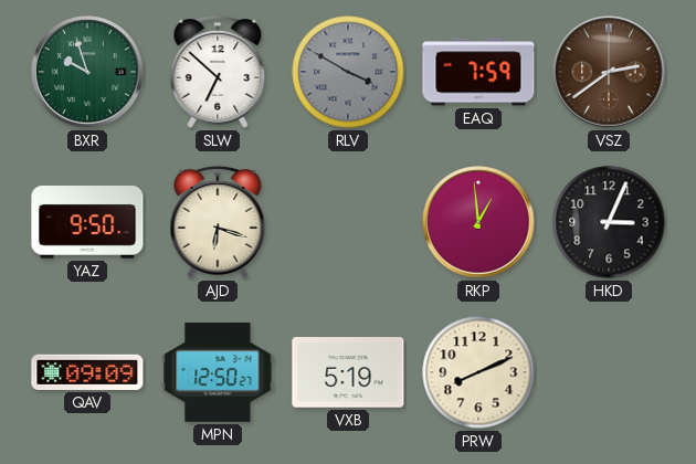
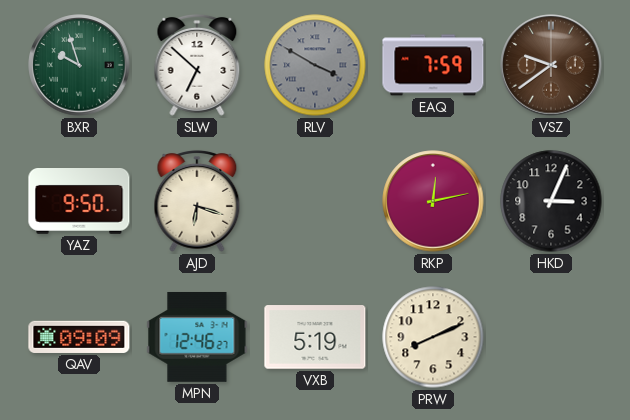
VSZ: 2:39 -> 9:39
RKP: 12:59 -> 12:13
MPN: 12:50 -> 12:46
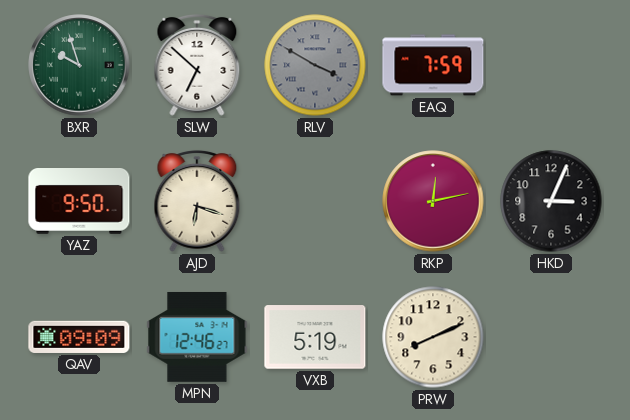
VSZ: 9:39 -> none
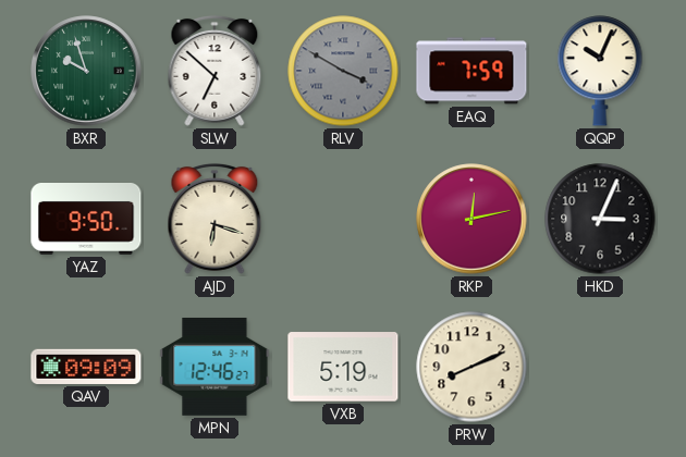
QQP: none -> 10:04
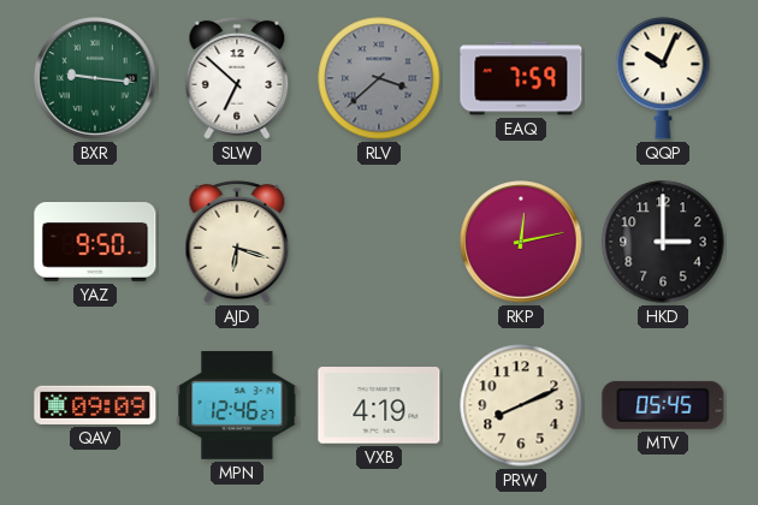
BXR: 9:57 -> 9:16
RLV: 3:50 -> 3:38
HKD: 3:04 -> 3:00
VXB: 5:19 -> 4:19
MTV: none -> 05:45
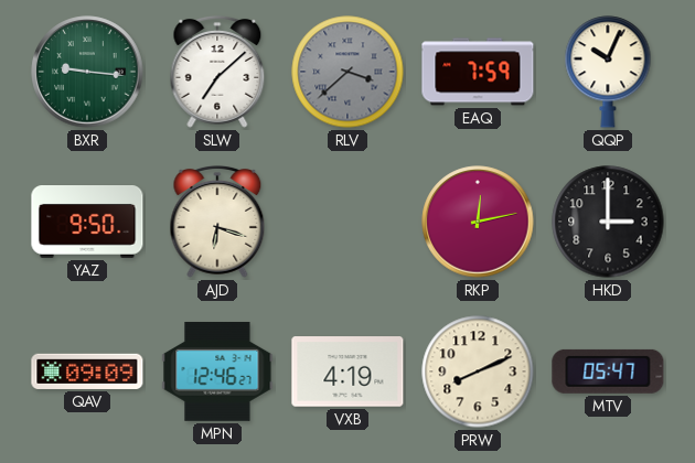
SLW: 6:52 -> 7:08
MTV: 05:45 -> 05:47
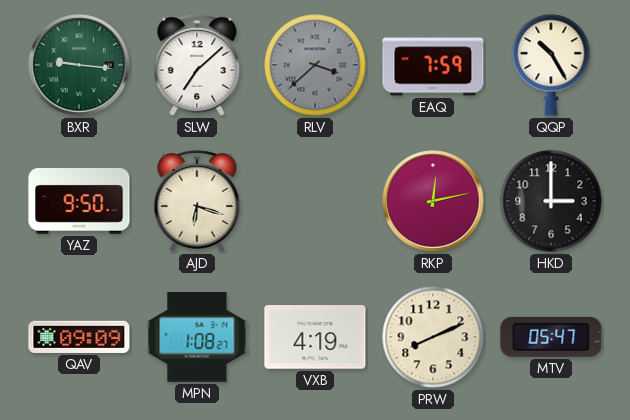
QQP: 10:04 -> 10:25
MPN: 12:46 -> 1:08
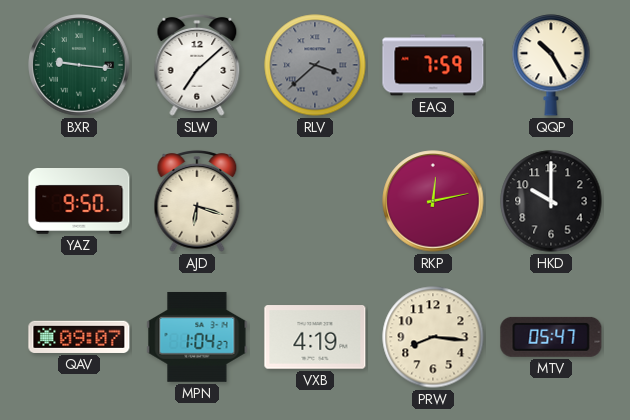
HKD: 3:00 -> 10:00
QAV: 09:09 -> 09:07
MPN: 1:08 -> 1:04
PRW: 8:11 -> 8:16
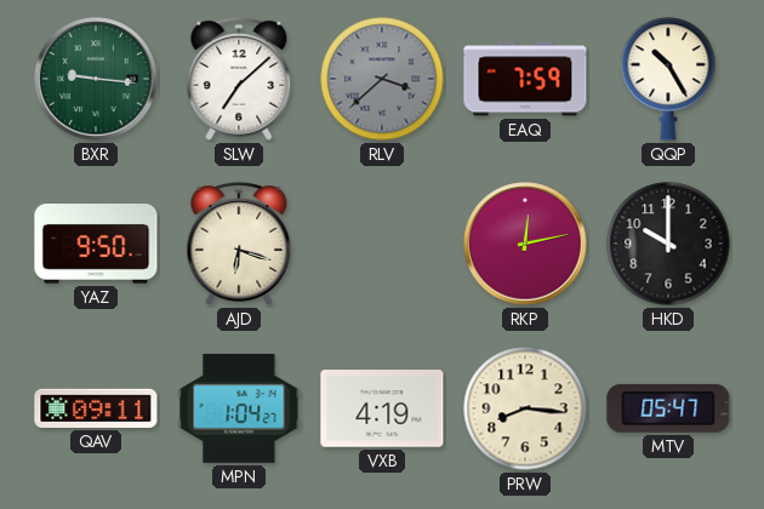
QAV: 09:07 -> 09:11
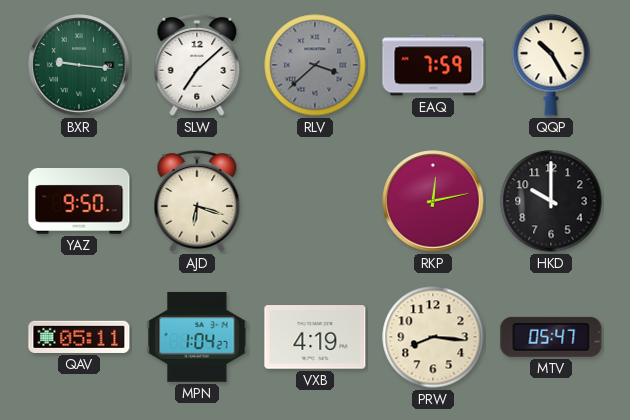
QAV: 09:11 -> 05:11
